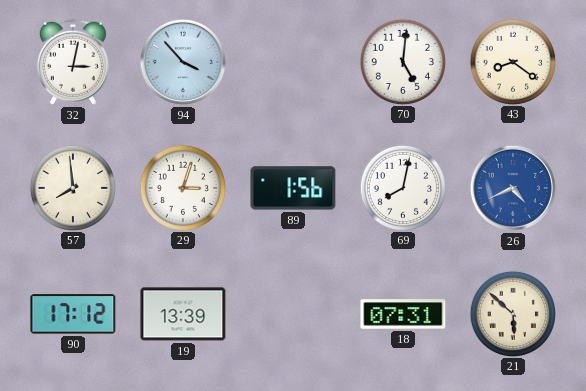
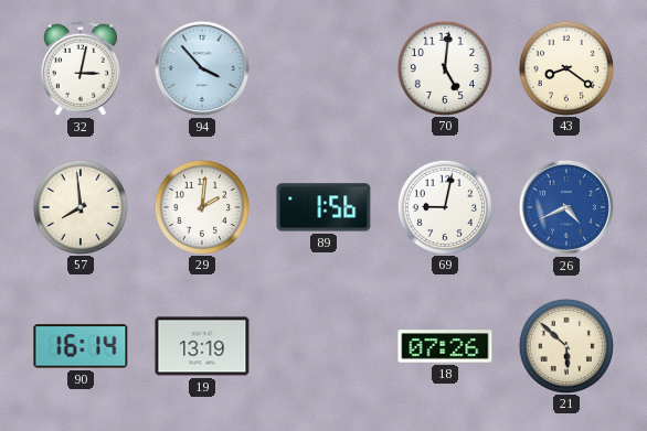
29: 3:03 -> 2:01
69: 8:02 -> 9:02
90: 17:12 -> 16:14
19: 13:39 -> 13:19
18: 07:31 -> 07:26
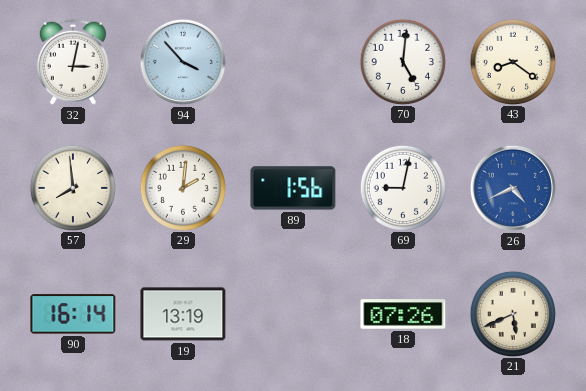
21: 5:52 -> 5:41
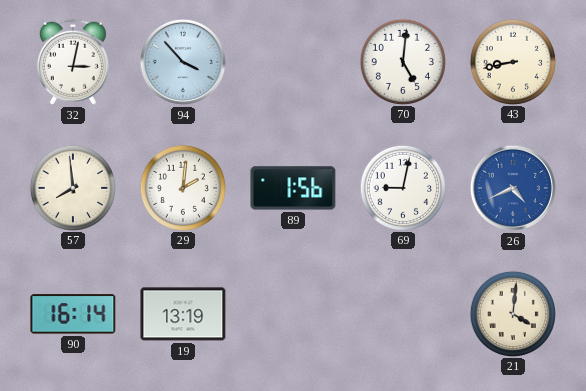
43: 8:21 -> 8:43
18: 07:26 -> none
21: 5:41 -> 4:01
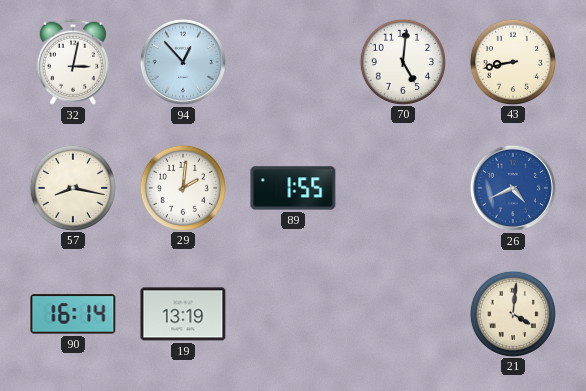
94: 3:53 -> 12:53
57: 7:59 -> 8:17
89: 1:56 -> 1:55
69: 9:02 -> none
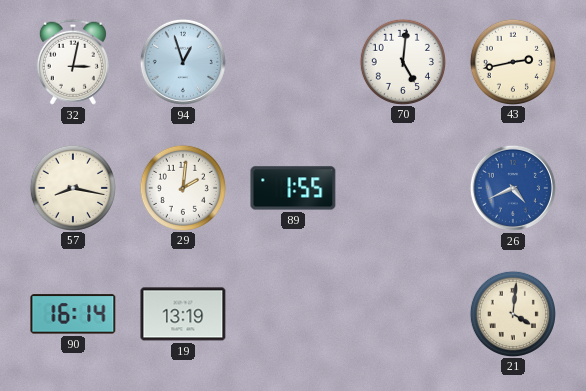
94: 12:53 -> 12:57
43: 8:43 -> 2:43
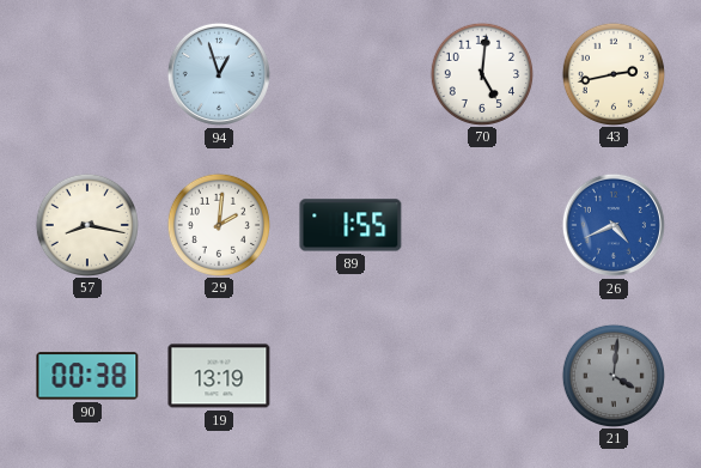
32: 3:02 -> none
90: 16:14 -> 00:38
21 dial: cream -> grey
